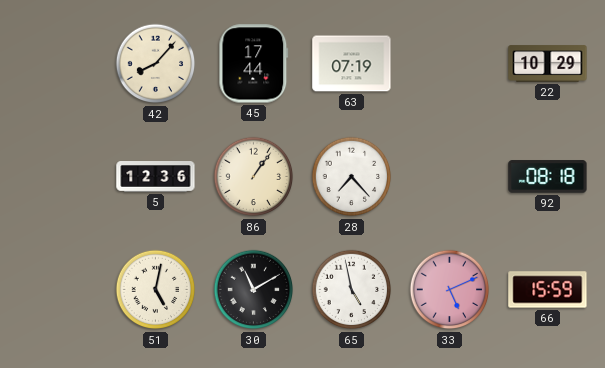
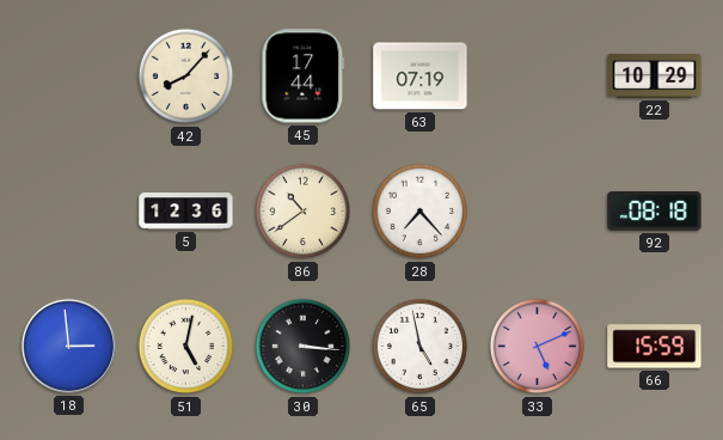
86: 1:06 -> 10:39
18: none -> 2:59
30: 11:10 -> 3:16
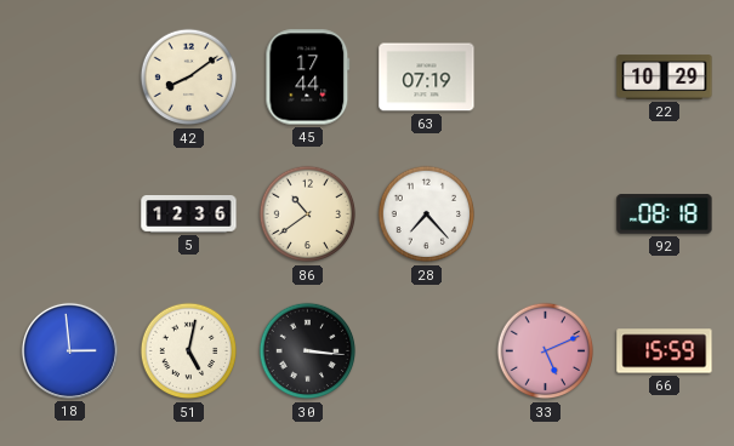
42: 8:07 -> 8:09
65: 4:58 -> none
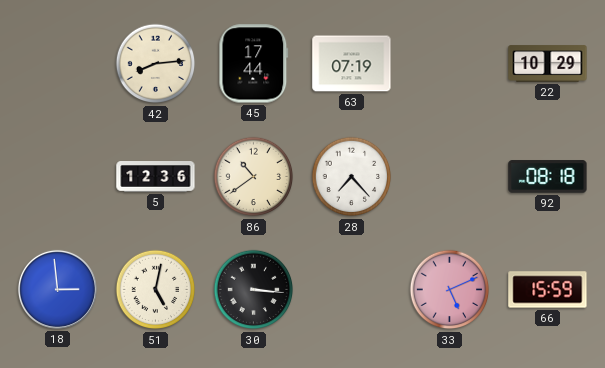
42: 8:09 -> 8:14
